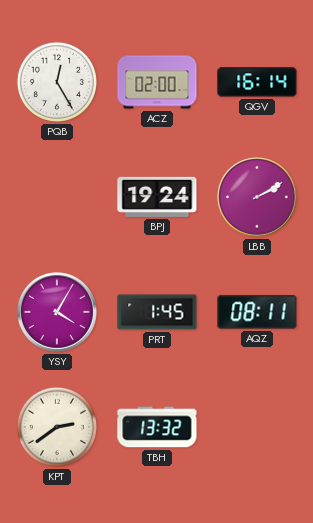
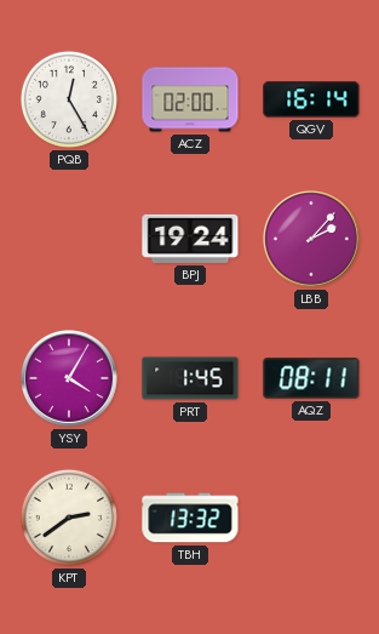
LBB: 2:10 -> 2:07
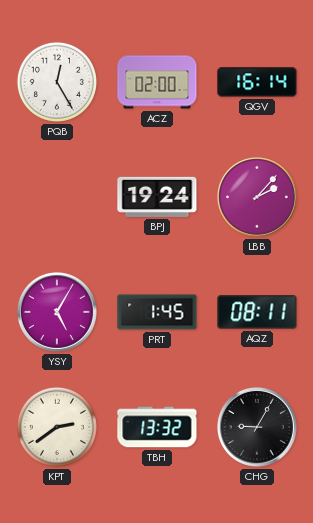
YSY: 4:05 -> 5:05
CHG: none -> 9:05
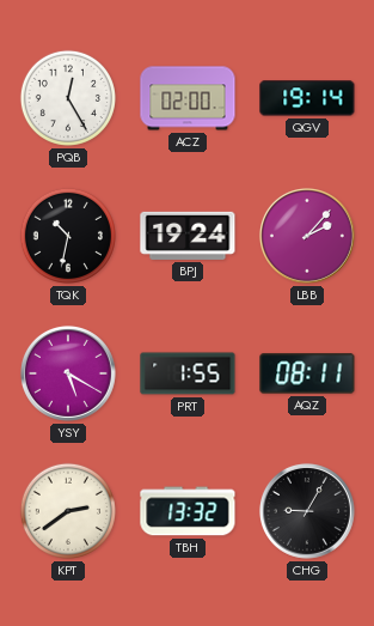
QGV: 16:14 -> 19:14
TQK: none -> 10:32
YSY: 5:05 -> 5:20
PRT: 1:45 -> 1:55
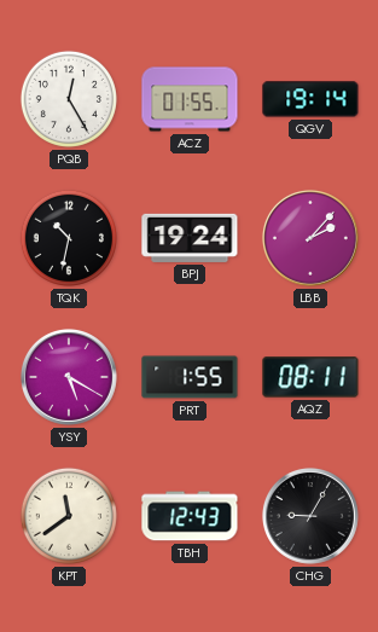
ACZ: 02:00 -> 01:55
KPT: 2:39 -> 11:39
TBH: 13:32 -> 12:43
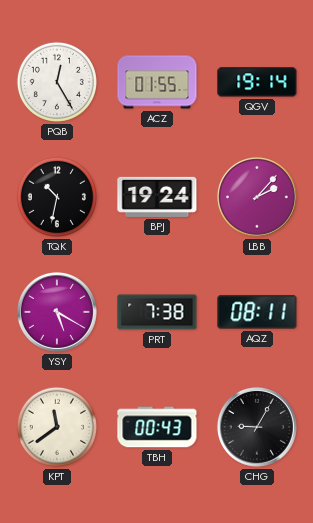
PRT: 1:55 -> 7:38
TBH: 12:43 -> 00:43
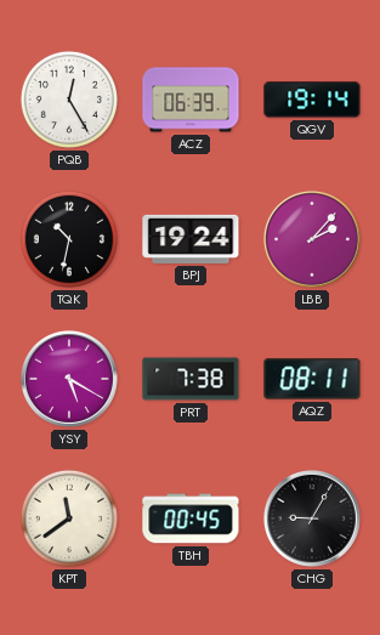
ACZ: 01:55 -> 06:39
TBH: 00:43 -> 00:45
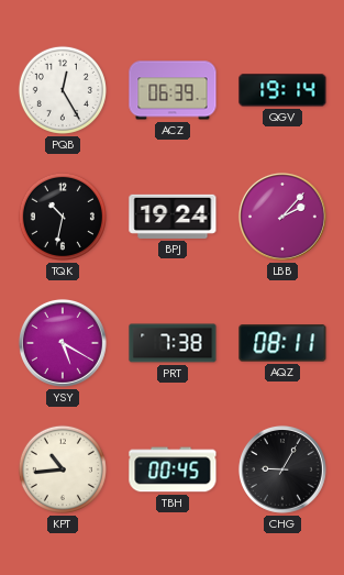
KPT: 11:39 -> 10:44
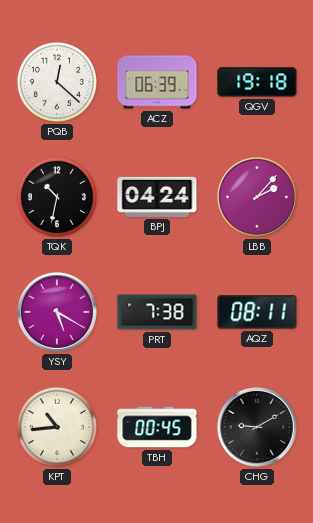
PQB: 12:25 -> 12:22
QGV: 19:14 -> 19:18
BPJ: 19:24 -> 04:24
CHG: 9:05 -> 9:10
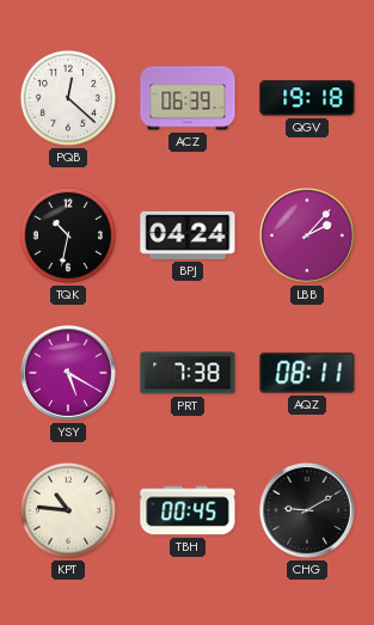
KPT: 10:44 -> 10:46
